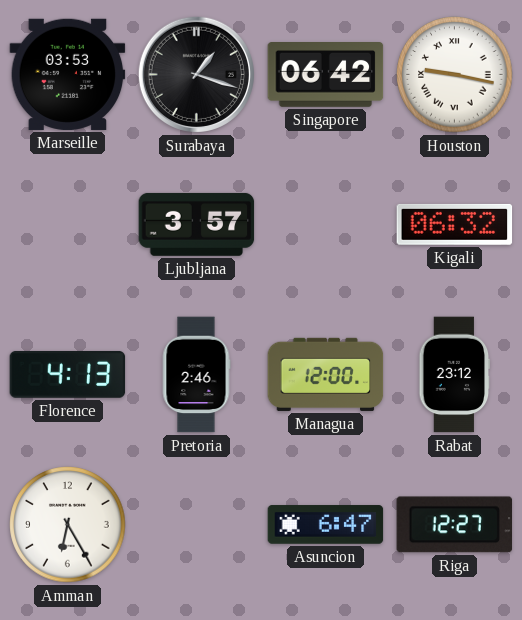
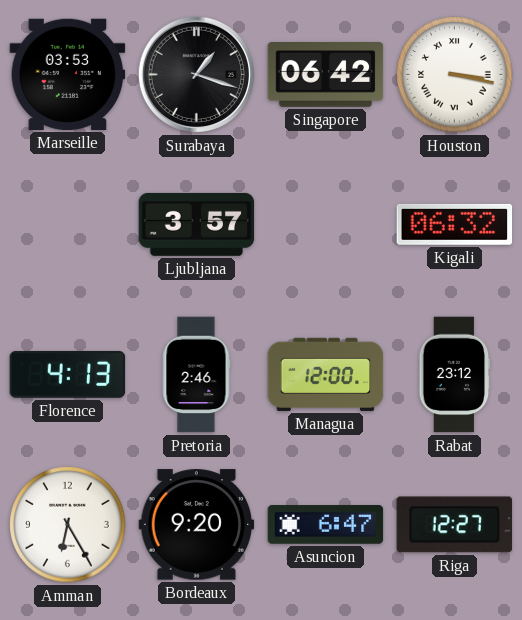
Houston: 9:17 -> 3:17
Bordeaux: none -> 9:20
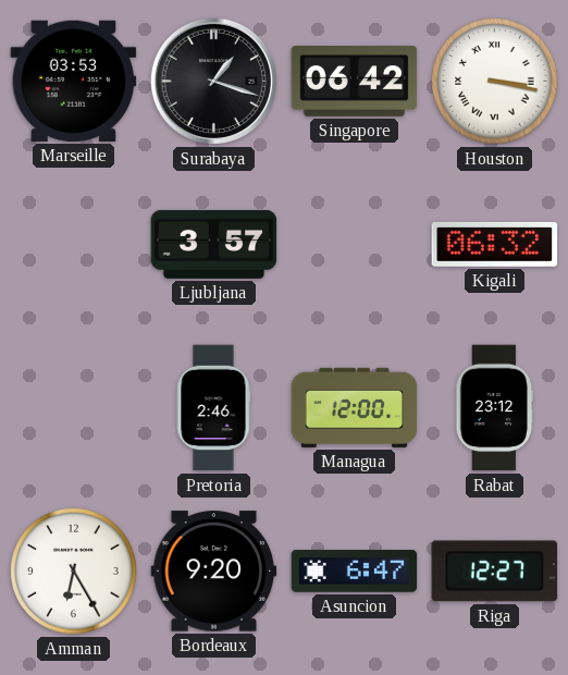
Florence: 4:13 -> none
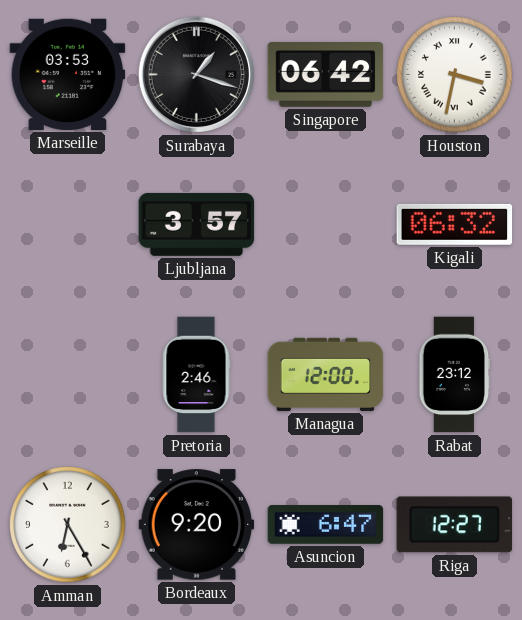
Houston: 3:17 -> 3:32
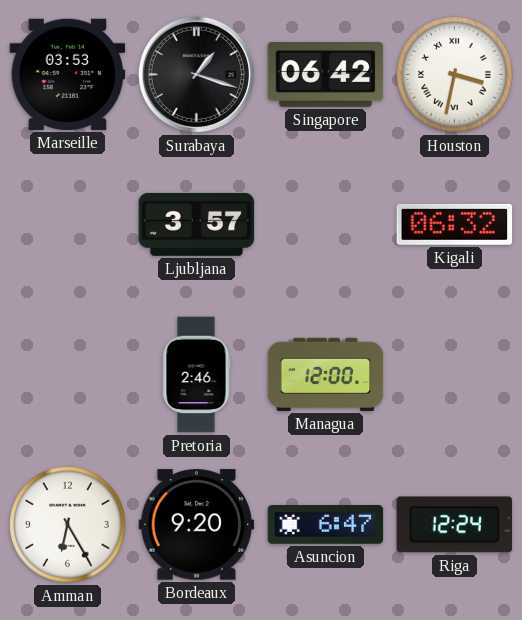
Rabat: 23:12 -> none
Riga: 12:27 -> 12:24
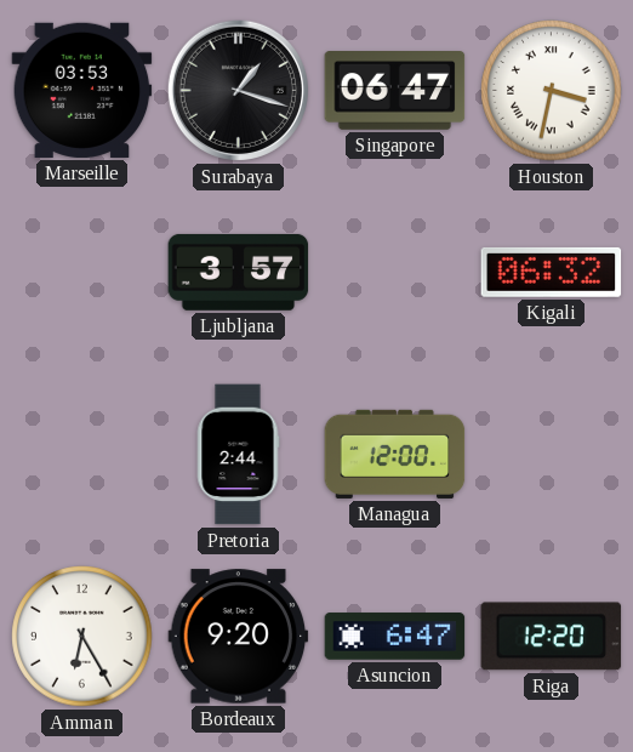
Singapore: 06:42 -> 06:47
Pretoria: 2:46 -> 2:44
Riga: 12:24 -> 12:20
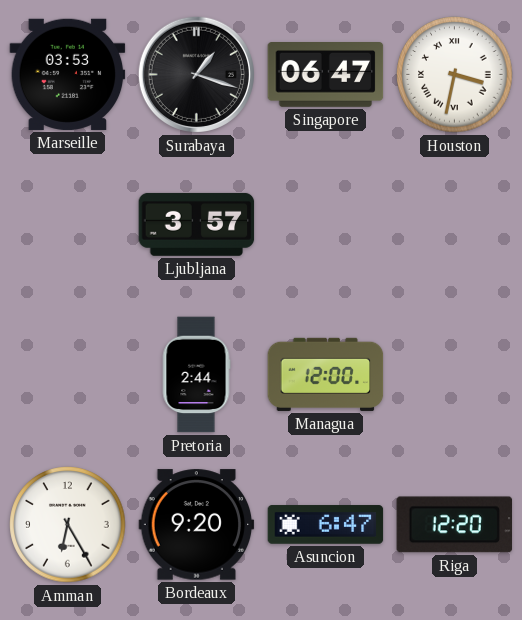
Kigali: 06:32 -> none
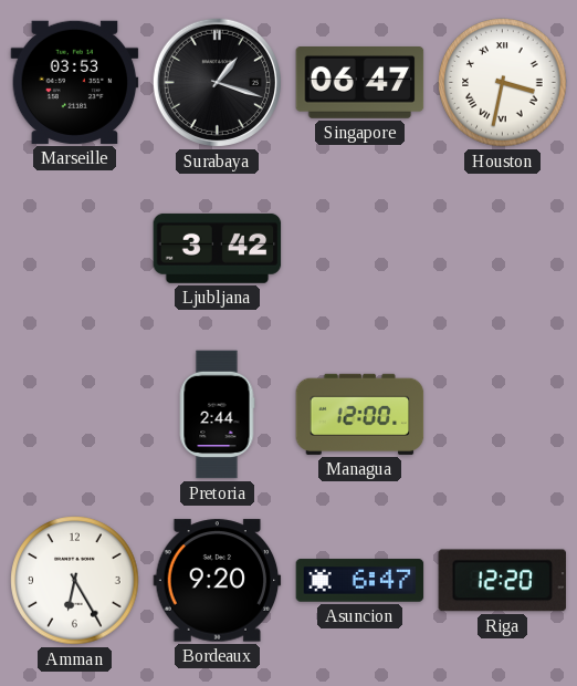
Ljubljana: 3:57 -> 3:42
